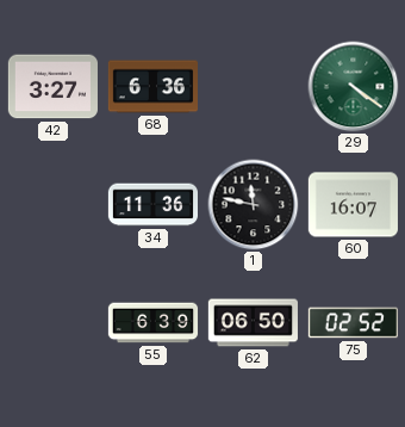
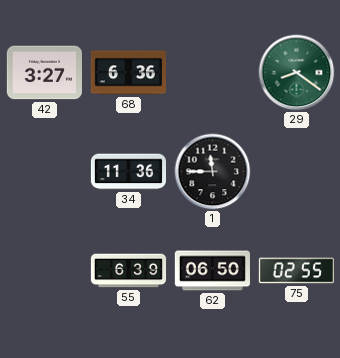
29: 4:21 -> 8:21
1: 11:47 -> 11:45
60: 16:07 -> none
75: 02:52 -> 02:55
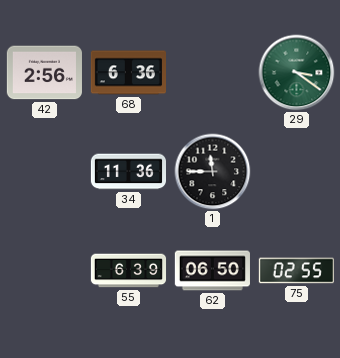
42: 3:27 -> 2:56
29: 8:21 -> 3:21
